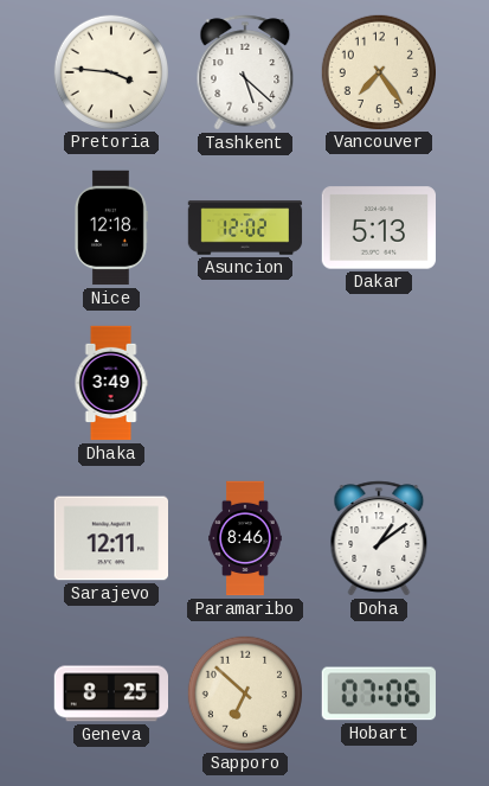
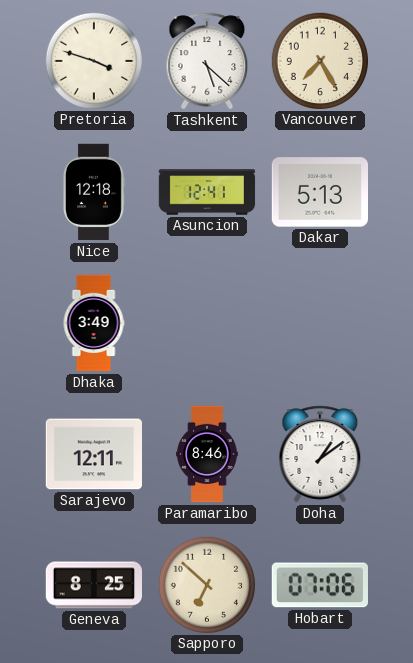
Pretoria: 3:46 -> 3:48
Vancouver: 7:24 -> 7:25
Asuncion: 12:02 -> 12:41
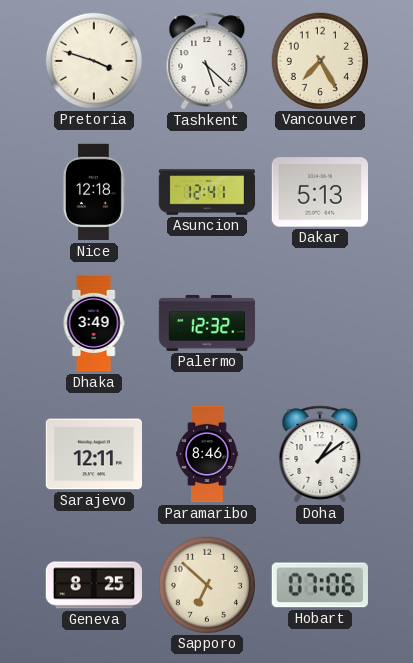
Palermo: none -> 12:32
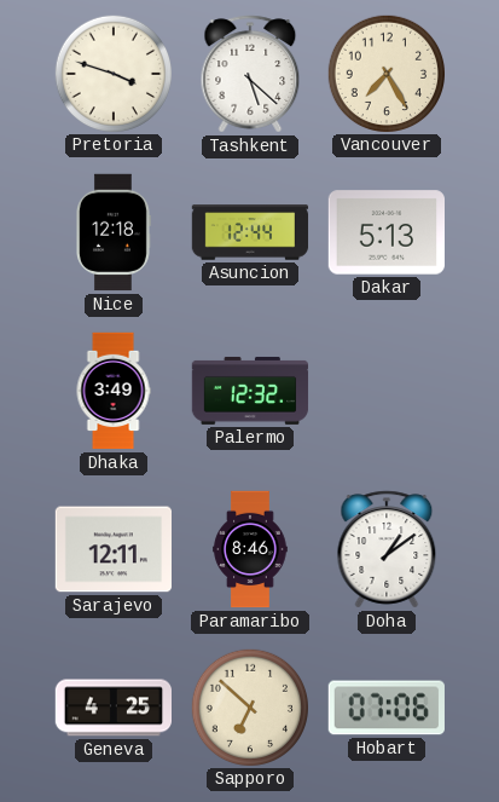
Asuncion: 12:41 -> 12:44
Geneva: 8:25 -> 4:25
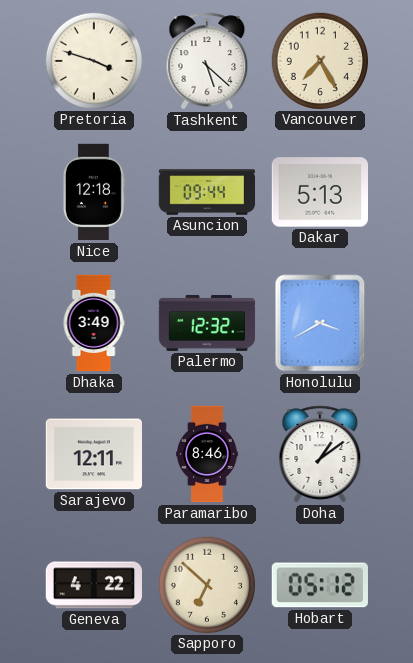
Asuncion: 12:44 -> 09:44
Honolulu: none -> 3:40
Geneva: 4:25 -> 4:22
Hobart: 07:06 -> 05:12
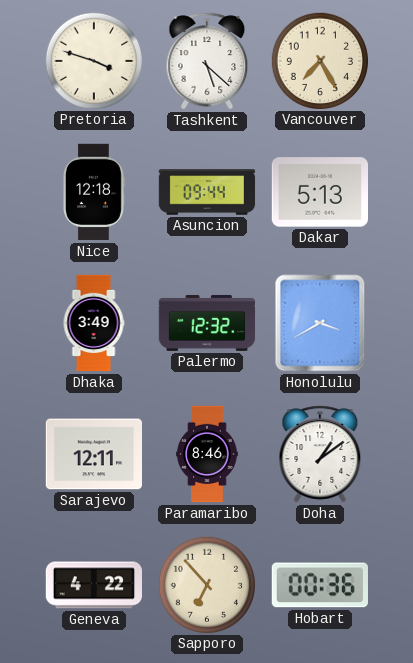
Sapporo: 6:52 -> 6:53
Hobart: 05:12 -> 00:36
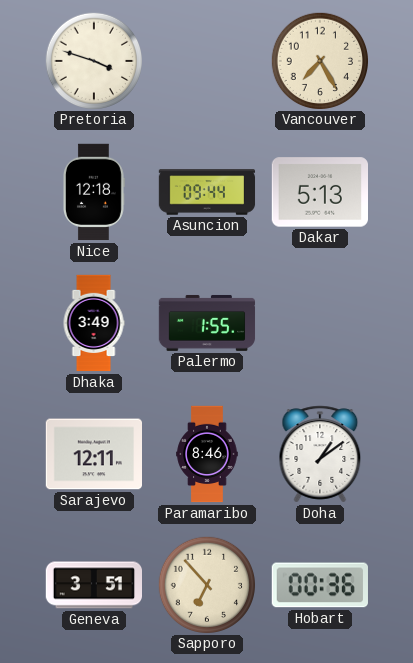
Tashkent: 5:22 -> none
Palermo: 12:32 -> 1:55
Honolulu: 3:40 -> none
Geneva: 4:22 -> 3:51
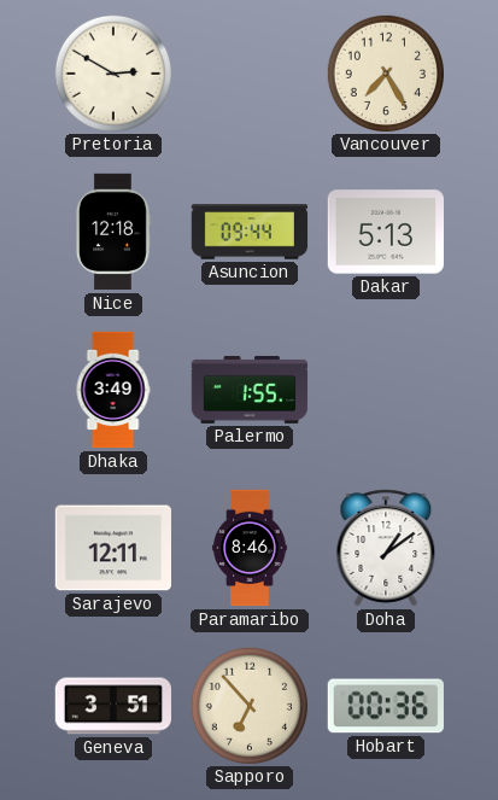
Pretoria: 3:48 -> 2:50
